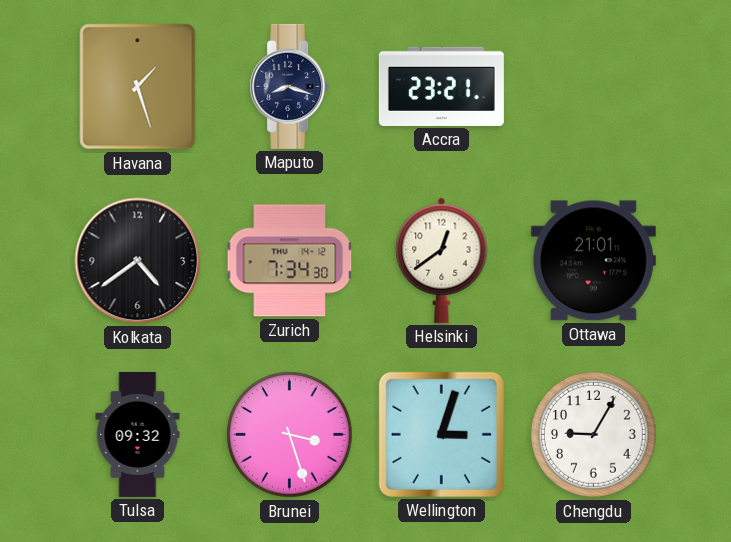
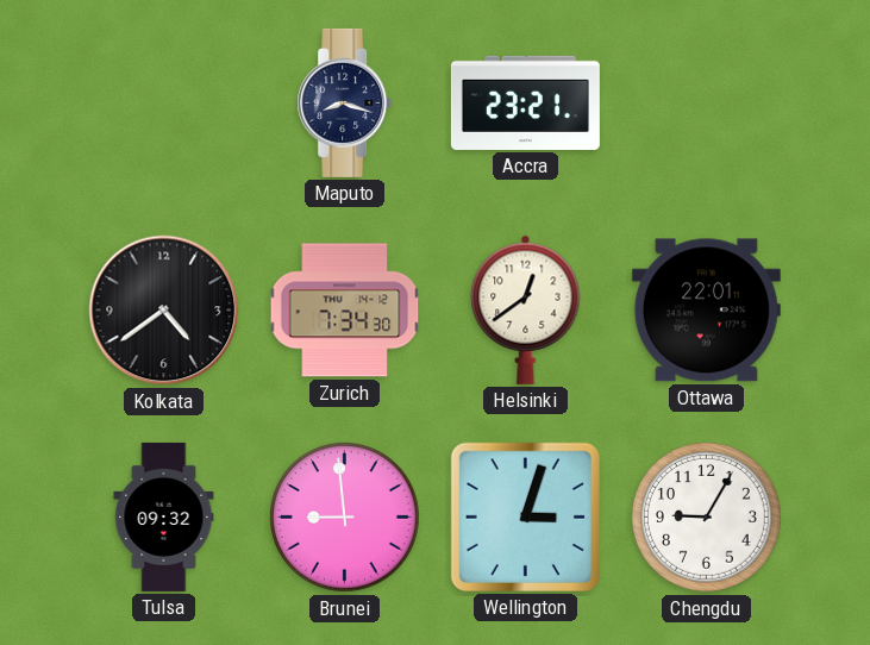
Havana: 1:27 -> none
Ottawa: 21:01 -> 22:01
Brunei: 3:27 -> 8:59
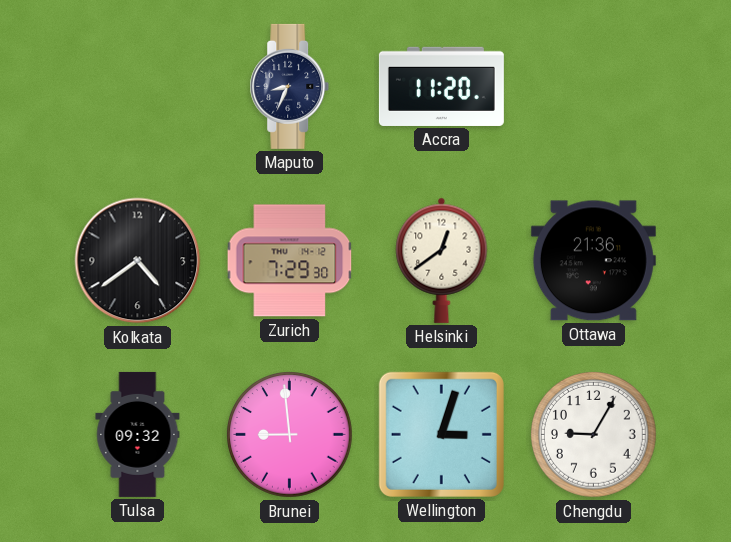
Maputo: 8:18 -> 8:34
Accra: 23:21 -> 11:20
Zurich: 7:34 -> 7:29
Ottawa: 22:01 -> 21:36
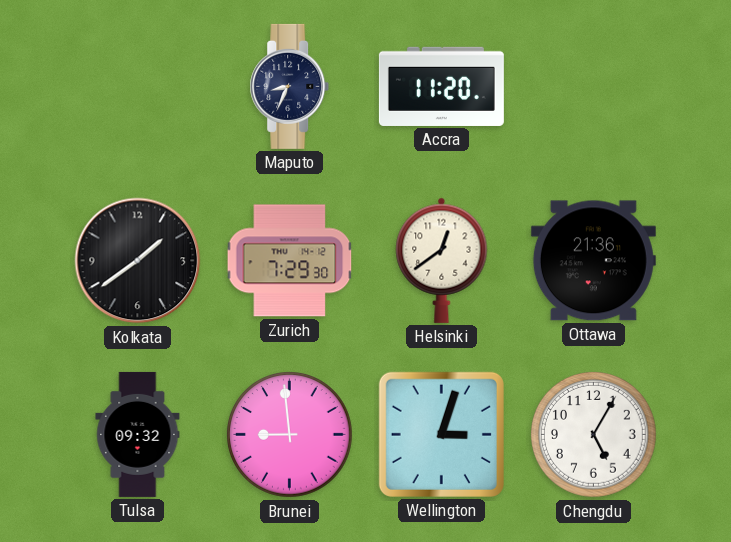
Kolkata: 4:39 -> 1:39
Chengdu: 9:05 -> 5:05
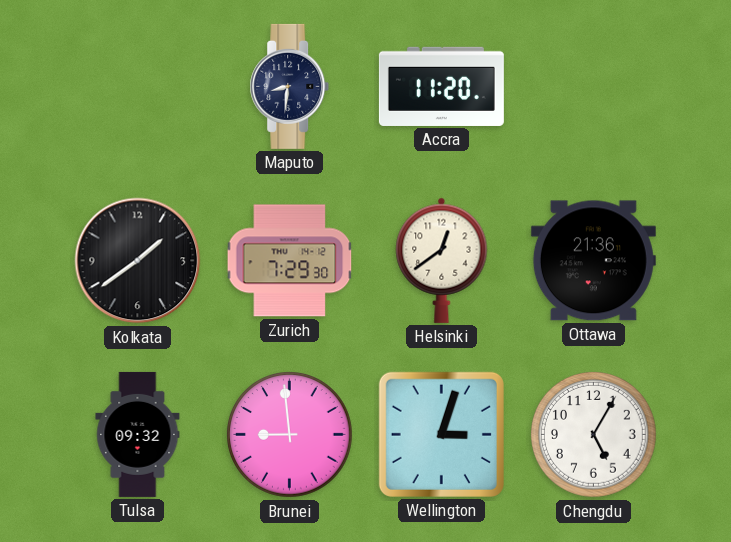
Maputo: 8:34 -> 8:31
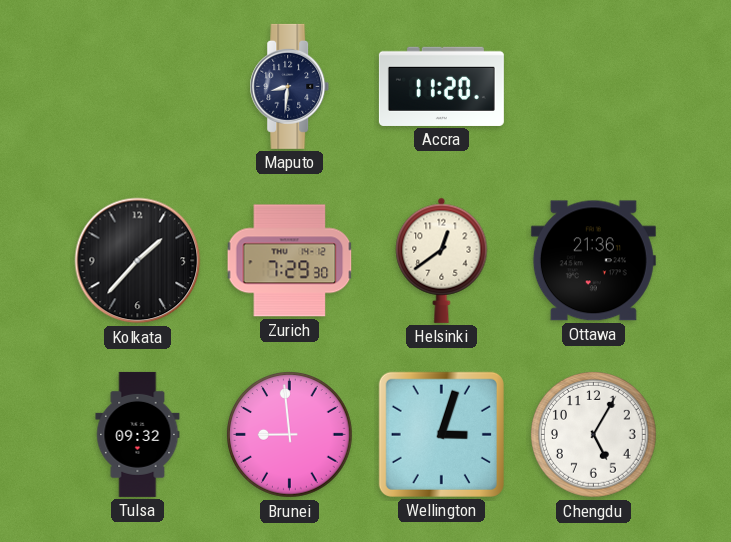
Kolkata: 1:39 -> 1:37
